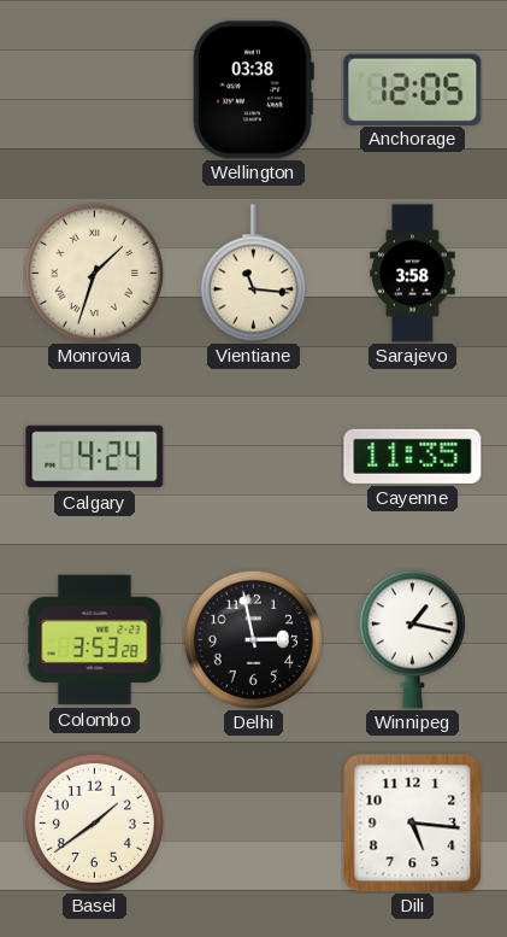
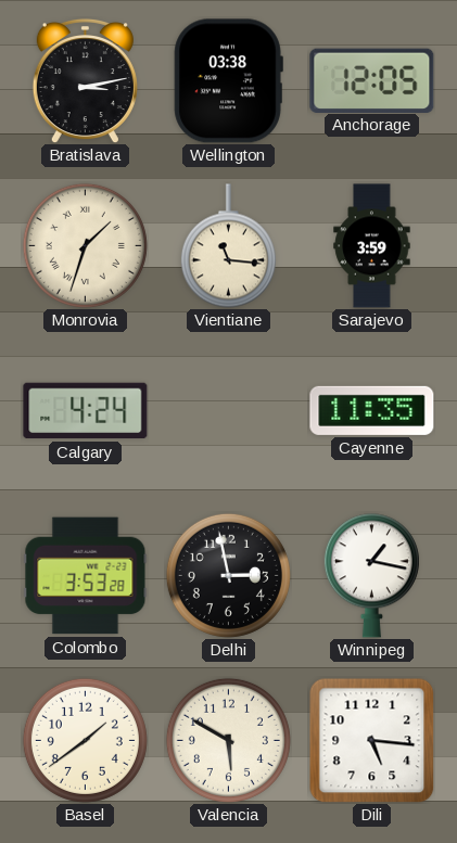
Bratislava: none -> 3:13
Sarajevo: 3:58 -> 3:59
Valencia: none -> 5:50
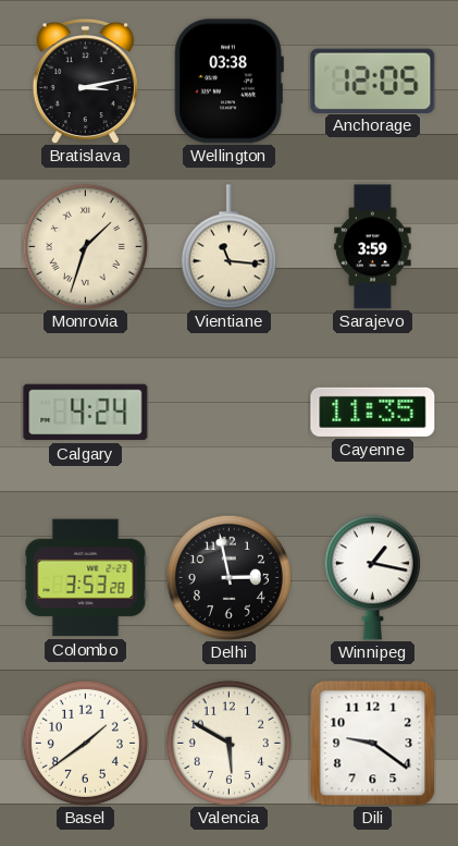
Dili: 5:16 -> 9:21
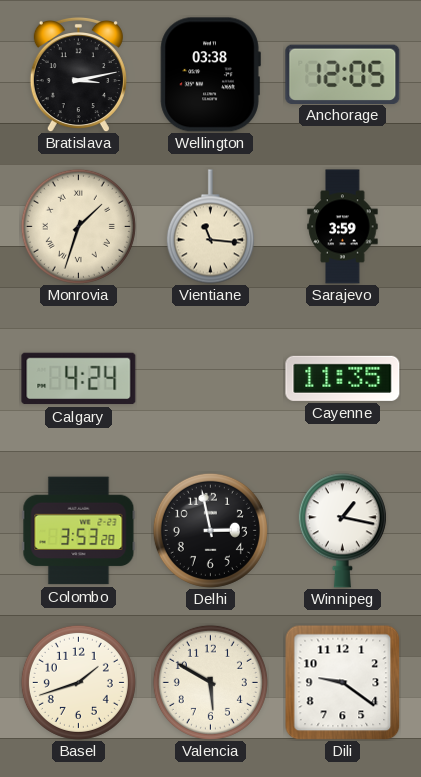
Basel: 1:39 -> 1:42
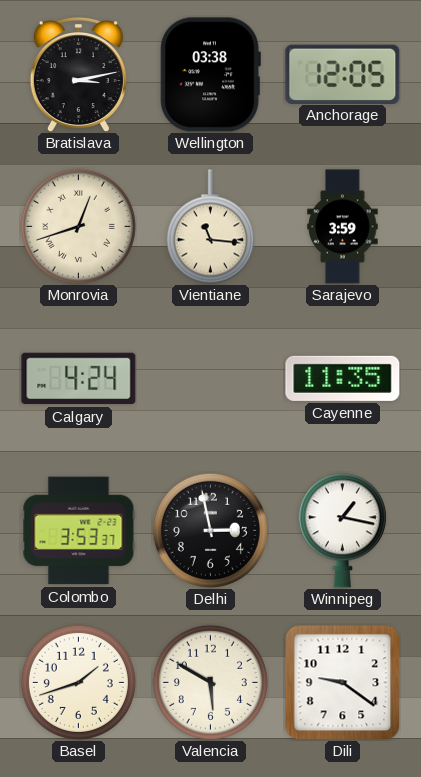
Monrovia: 1:33 -> 12:42
Colombo: 3:53:28 -> 3:53:37
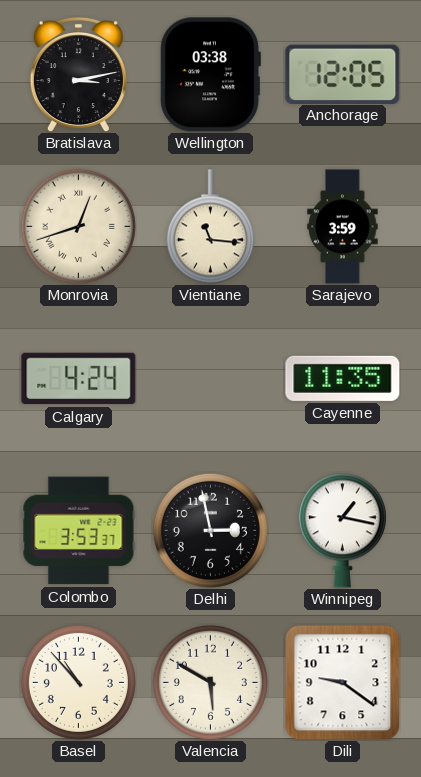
Basel: 1:42 -> 10:53
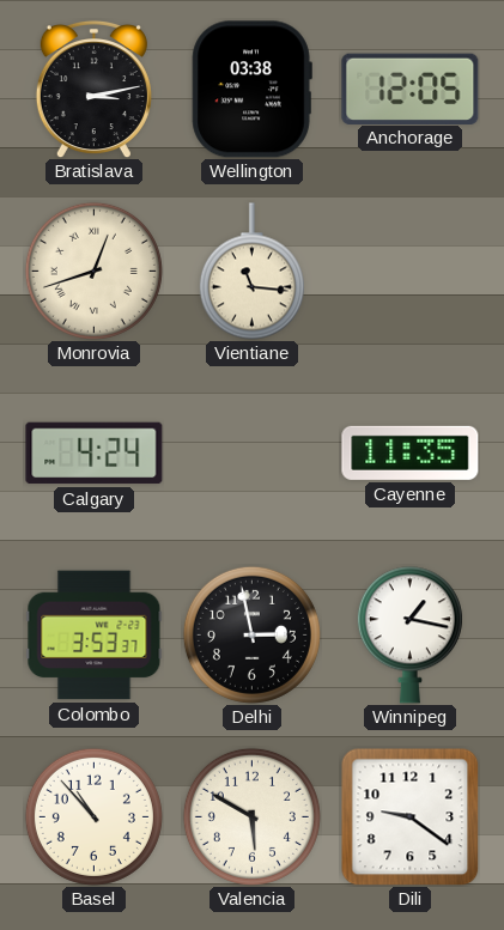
Sarajevo: 3:59 -> none
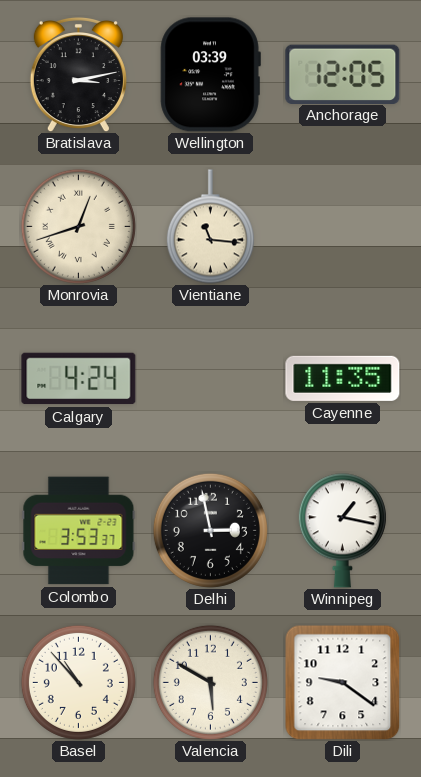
Wellington: 03:38 -> 03:39
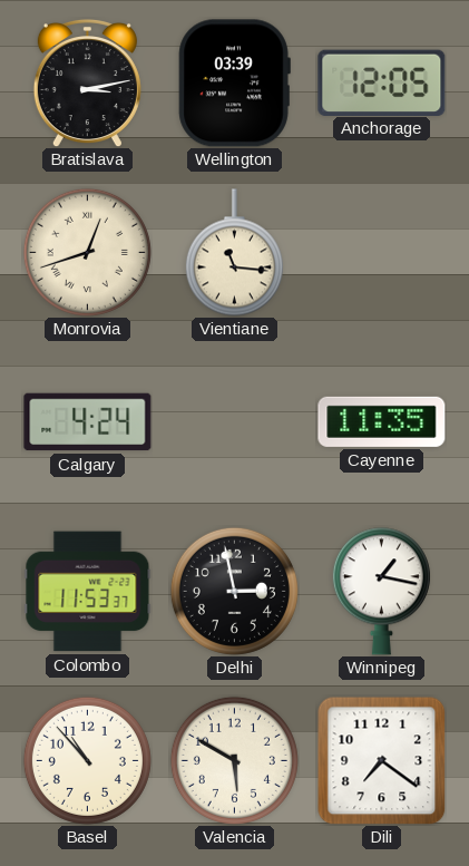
Colombo: 3:53 -> 11:53
Dili: 9:21 -> 7:21
